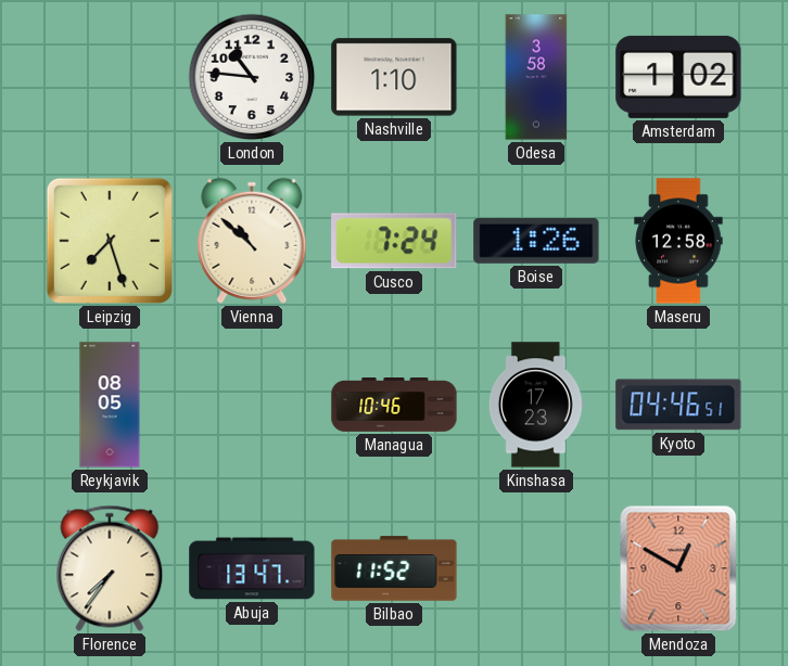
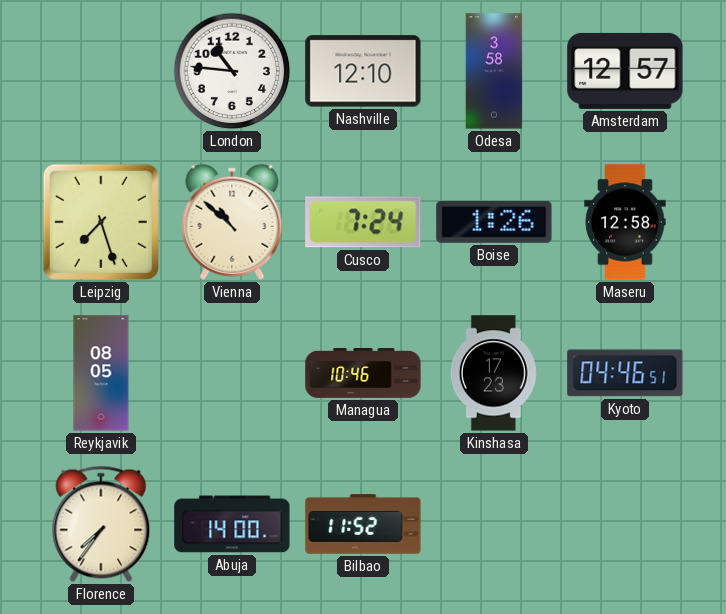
Nashville: 1:10 -> 12:10
Amsterdam: 1:02 -> 12:57
Abuja: 13:47 -> 14:00
Mendoza: 12:50 -> none
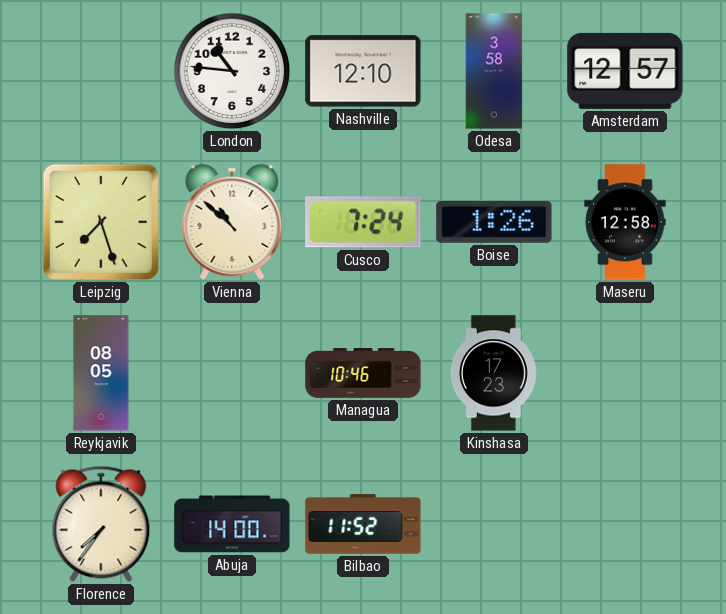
Kyoto: 04:46 -> none
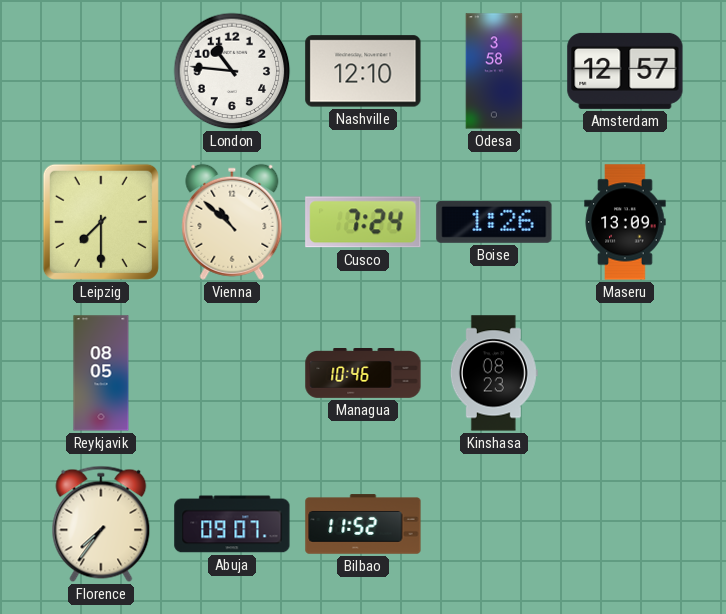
Leipzig: 7:27 -> 7:30
Maseru: 12:58 -> 13:09
Kinshasa: 17:23 -> 08:23
Abuja: 14:00 -> 09:07
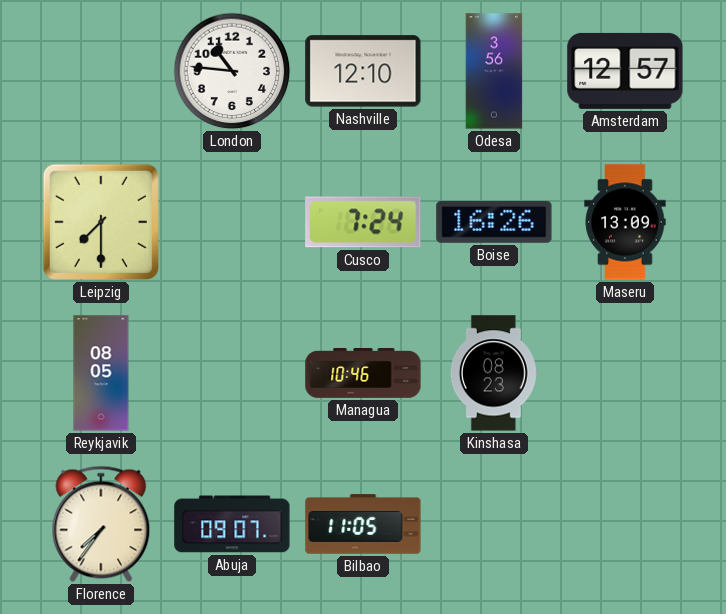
Odesa: 3:58 -> 3:56
Vienna: 10:52 -> none
Boise: 1:26 -> 16:26
Bilbao: 11:52 -> 11:05
